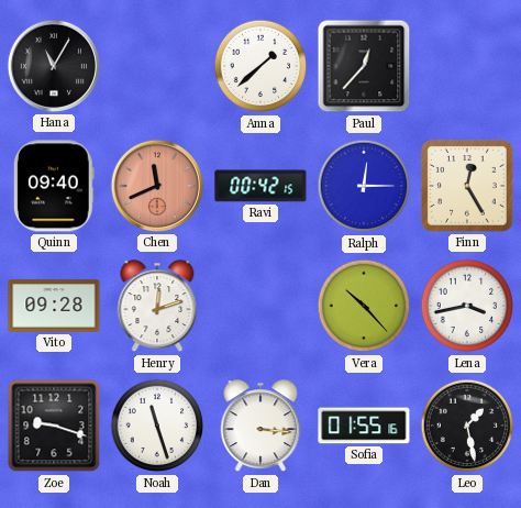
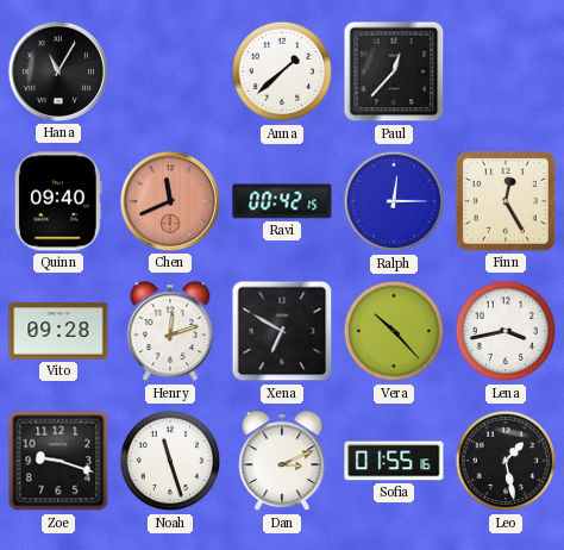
Xena: none -> 6:50
Dan: 3:16 -> 3:11
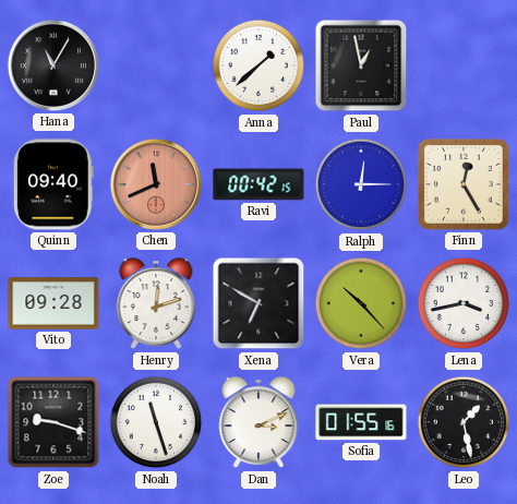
Paul: 12:37 -> 12:58
